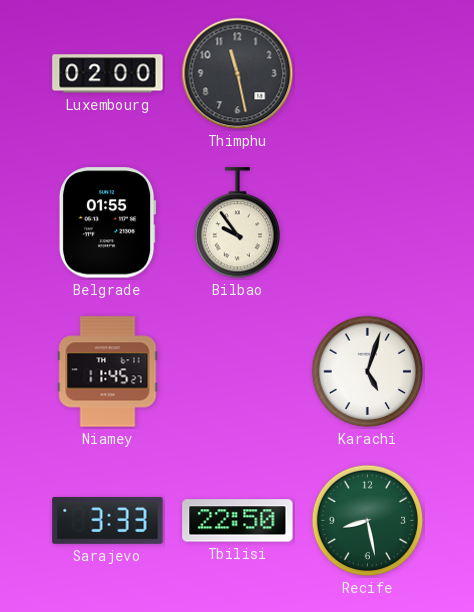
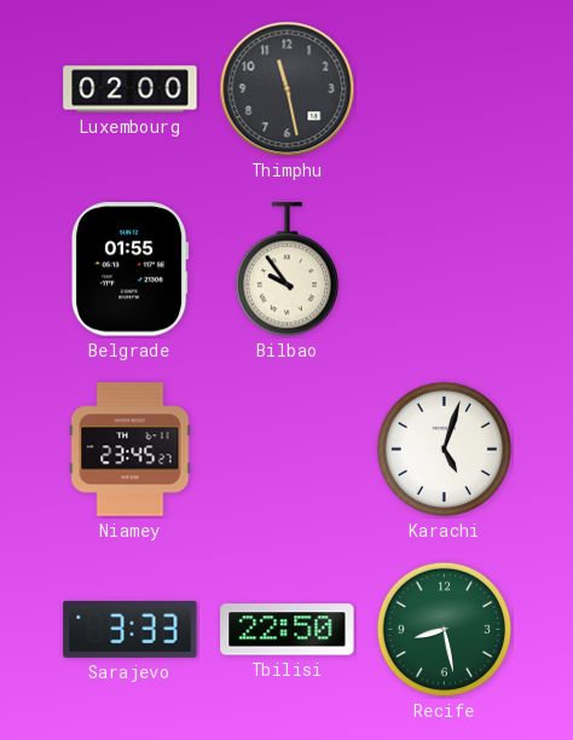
Niamey: 11:45 -> 23:45
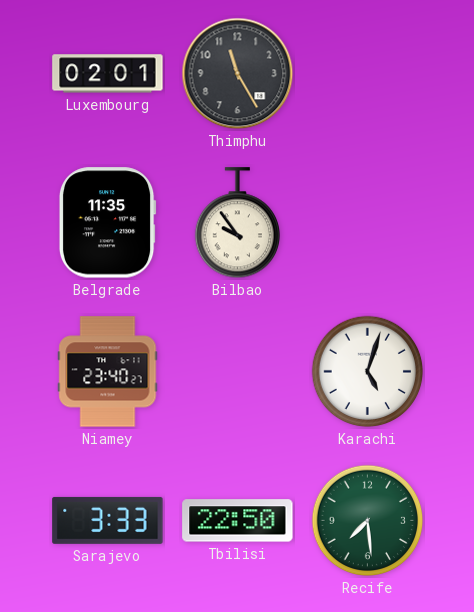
Luxembourg: 02:00 -> 02:01
Thimphu: 11:28 -> 11:25
Belgrade: 01:55 -> 11:35
Niamey: 23:45 -> 23:40
Recife: 8:28 -> 7:29
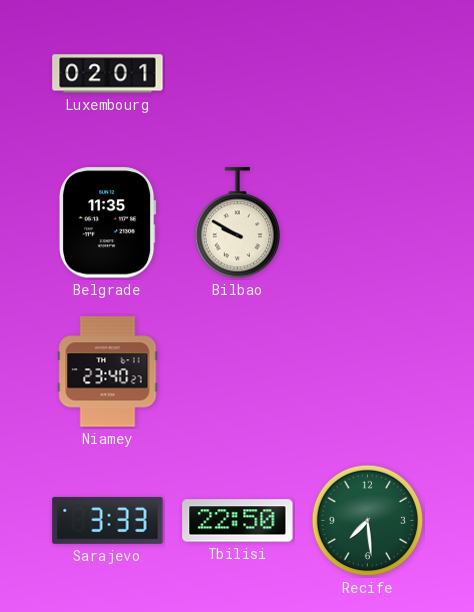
Thimphu: 11:25 -> none
Bilbao: 9:54 -> 9:50
Karachi: 5:03 -> none
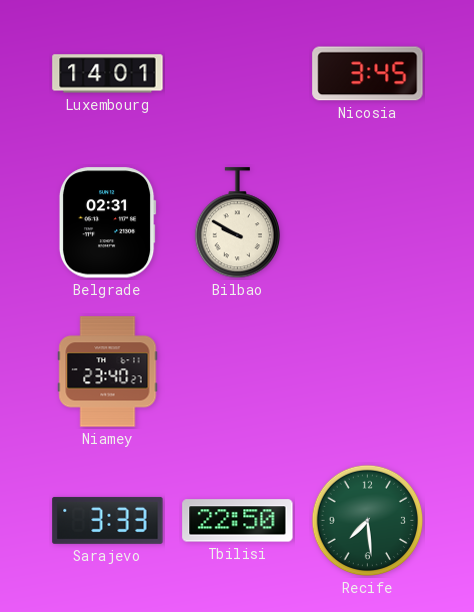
Luxembourg: 02:01 -> 14:01
Nicosia: none -> 3:45
Belgrade: 11:35 -> 02:31
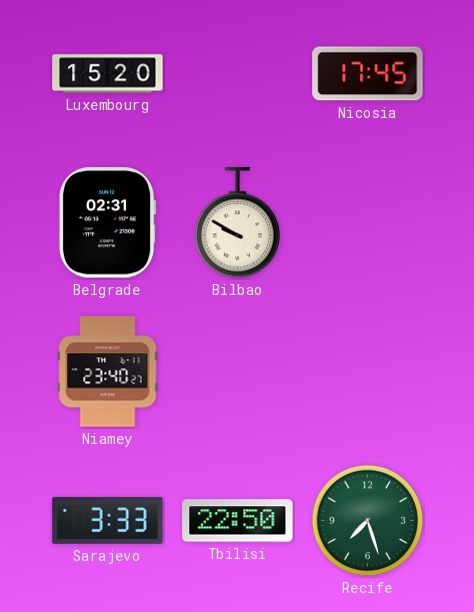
Luxembourg: 14:01 -> 15:20
Nicosia: 3:45 -> 17:45
Recife: 7:29 -> 7:27
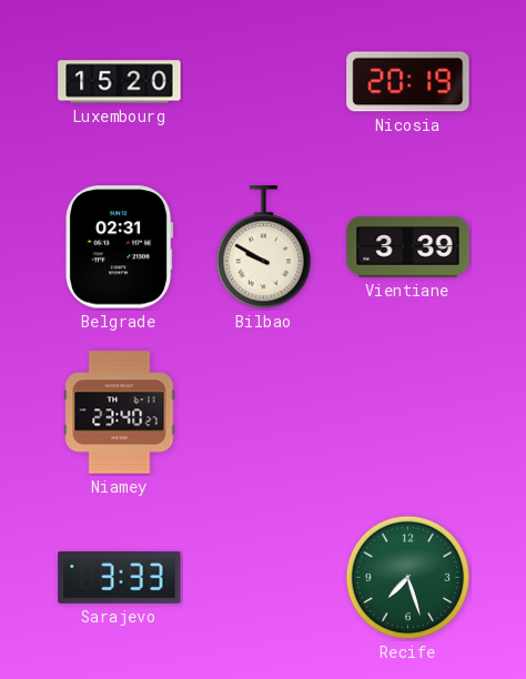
Nicosia: 17:45 -> 20:19
Vientiane: none -> 3:39
Tbilisi: 22:50 -> none
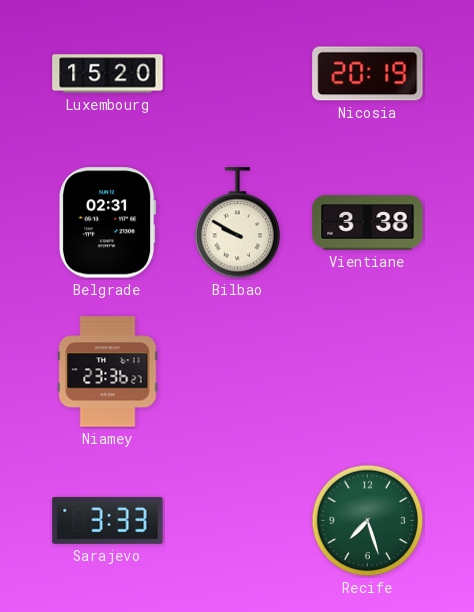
Vientiane: 3:39 -> 3:38
Niamey: 23:40 -> 23:36
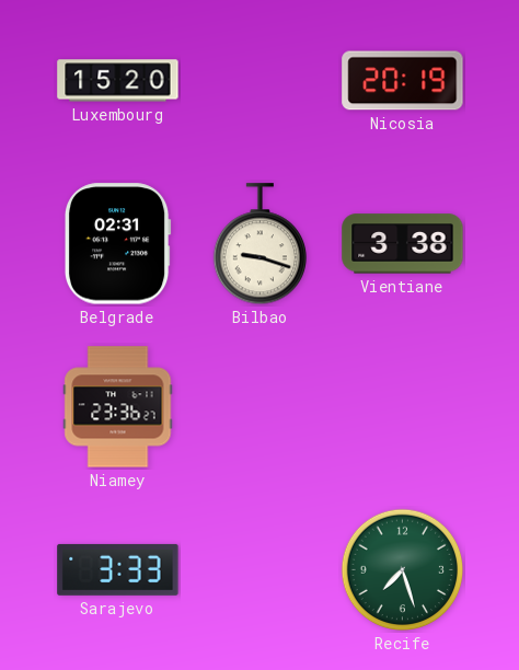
Bilbao: 9:50 -> 9:18
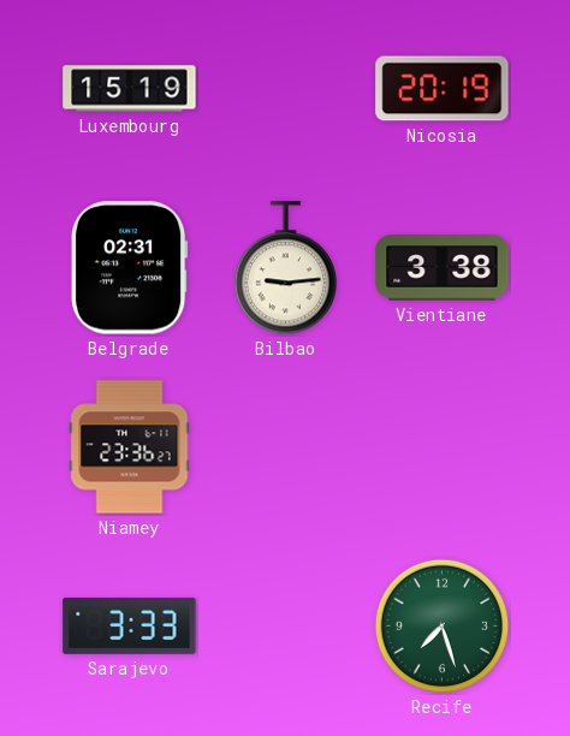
Luxembourg: 15:20 -> 15:19
Bilbao: 9:18 -> 9:14
